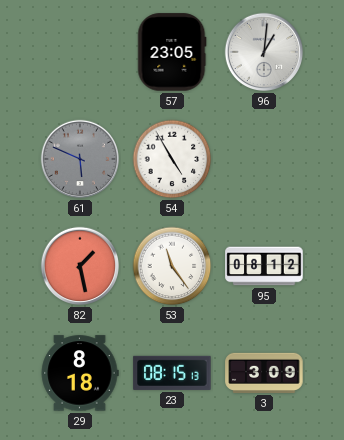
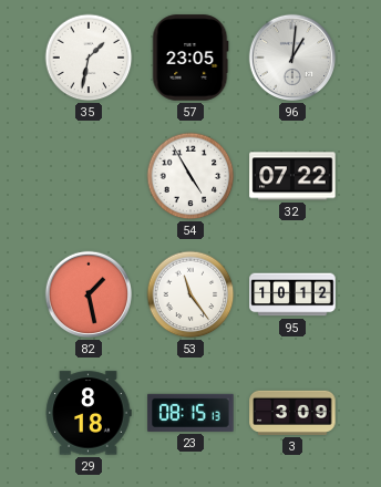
35: none -> 1:32
61: 5:49 -> none
32: none -> 07:22
95: 08:12 -> 10:12
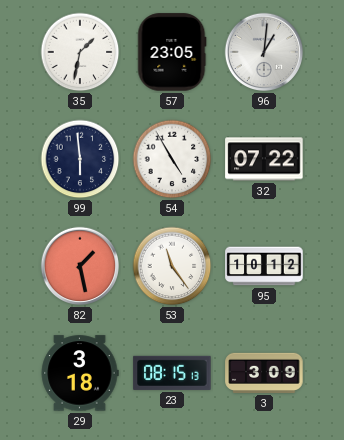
99: none -> 5:59
29: 8:18 -> 3:18
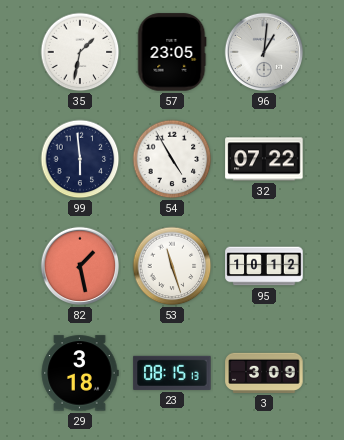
53: 11:24 -> 11:27
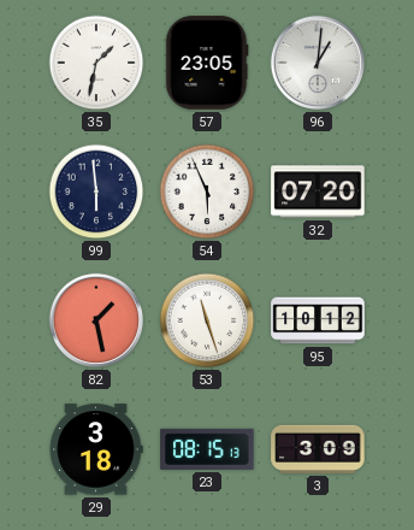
54: 4:55 -> 5:56
32: 07:22 -> 07:20
